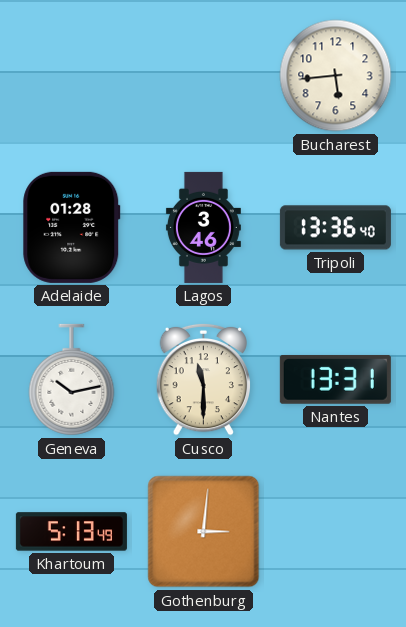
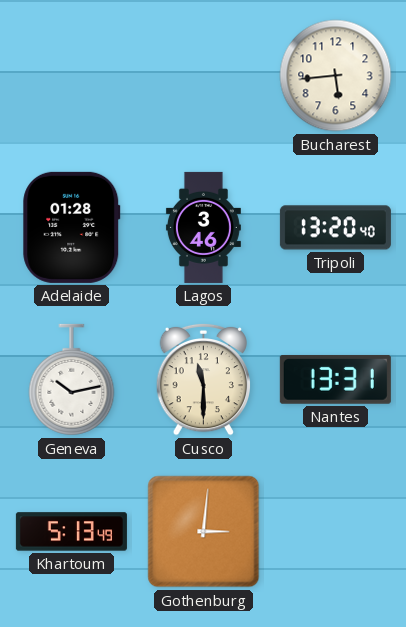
Tripoli: 13:36 -> 13:20
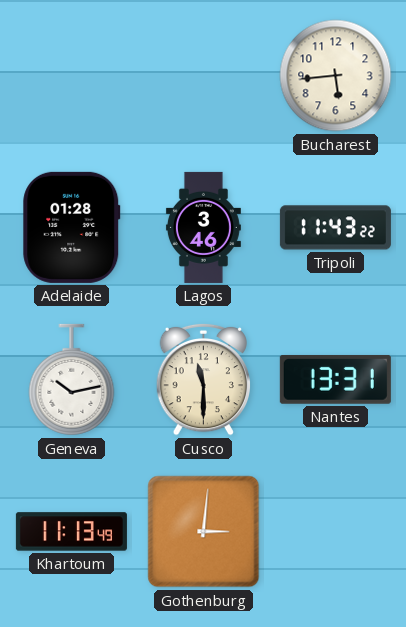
Tripoli: 13:20 -> 11:43
Khartoum: 5:13 -> 11:13
